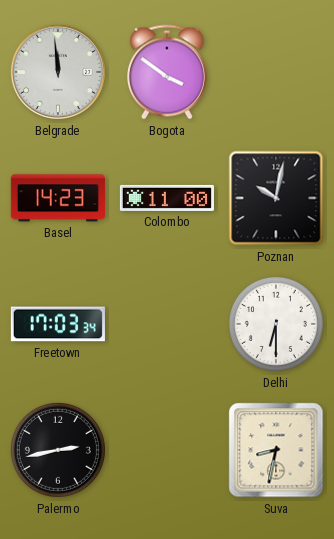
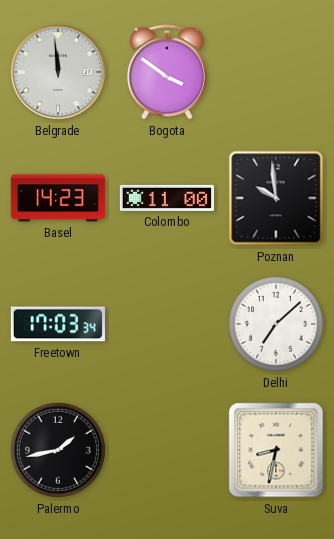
Poznan: 10:02 -> 9:59
Delhi: 6:30 -> 7:08
Palermo: 2:43 -> 1:43
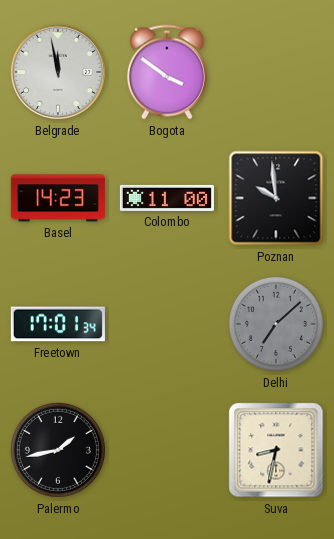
Belgrade: 11:59 -> 11:58
Freetown: 17:03 -> 17:01
Delhi dial: white -> grey
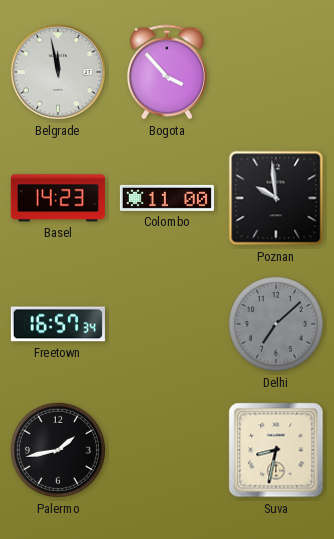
Bogota: 3:51 -> 3:53
Freetown: 17:01 -> 16:57
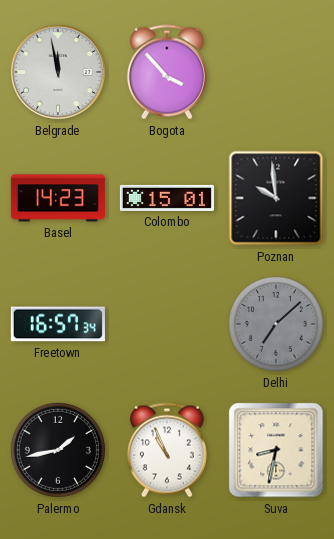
Colombo: 11:00 -> 15:01
Gdansk: none -> 10:56
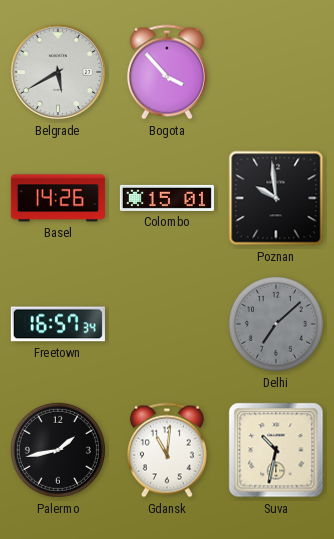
Belgrade: 11:58 -> 5:40
Basel: 14:23 -> 14:26
Gdansk: 10:56 -> 11:01
Suva: 8:32 -> 10:32
